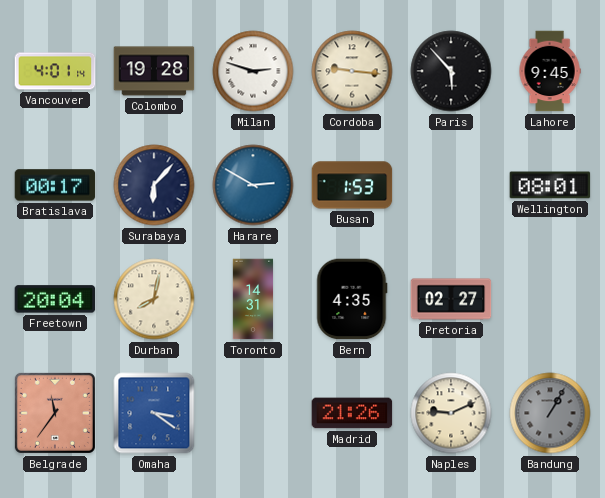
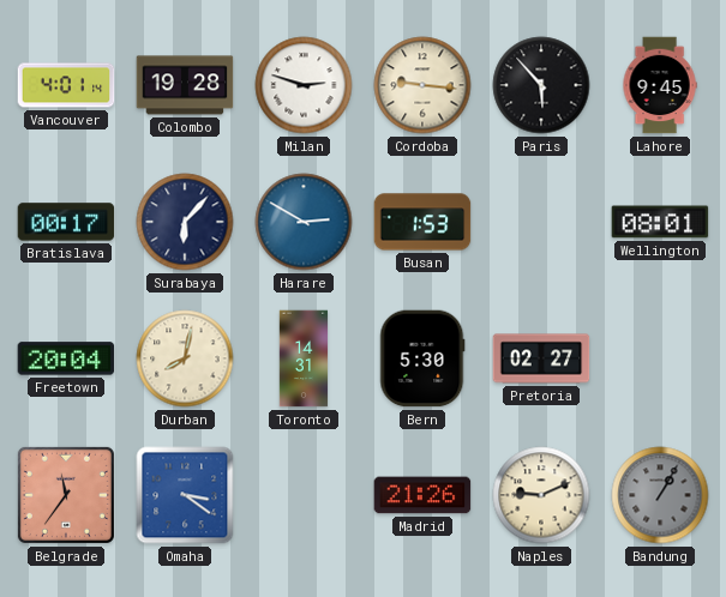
Bern: 4:35 -> 5:30
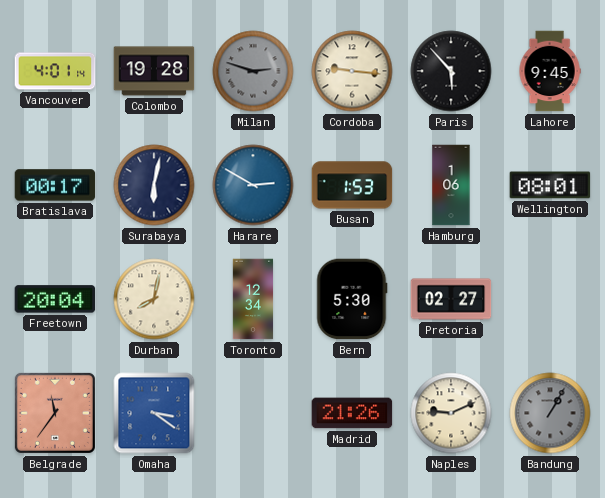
Milan dial: white -> grey
Surabaya: 6:07 -> 6:02
Hamburg: none -> 1:06
Toronto: 14:31 -> 12:34
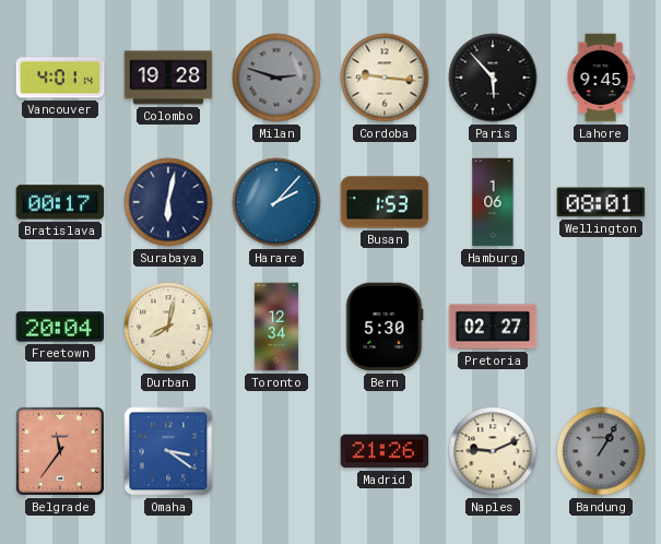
Harare: 2:50 -> 2:07
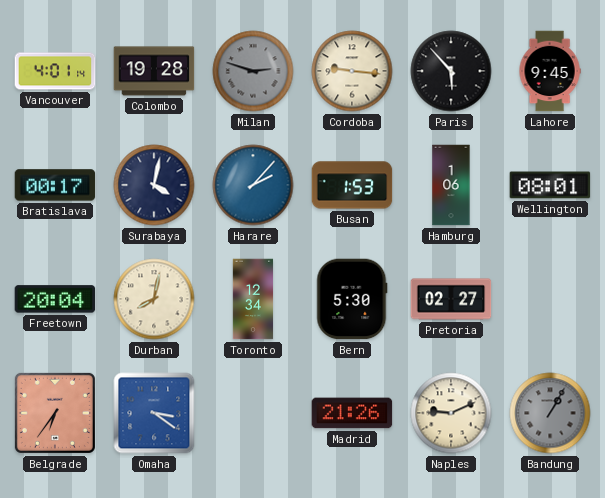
Surabaya: 6:02 -> 4:02
Belgrade: 11:36 -> 6:36
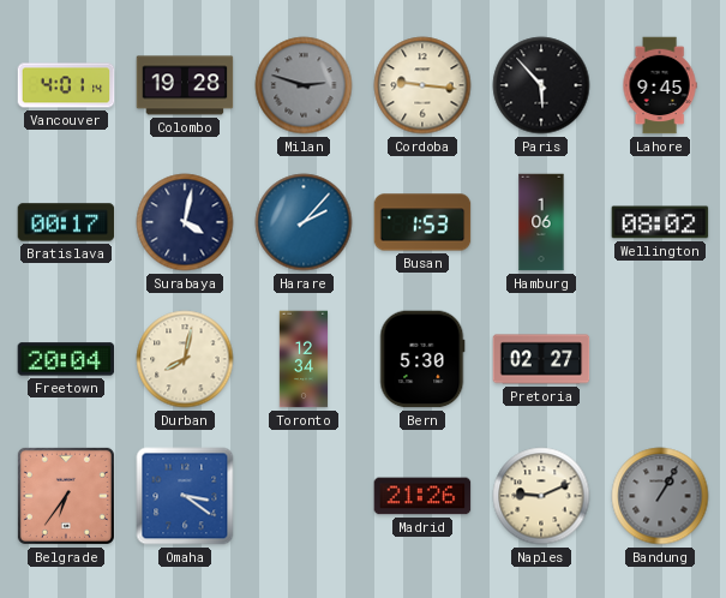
Wellington: 08:01 -> 08:02
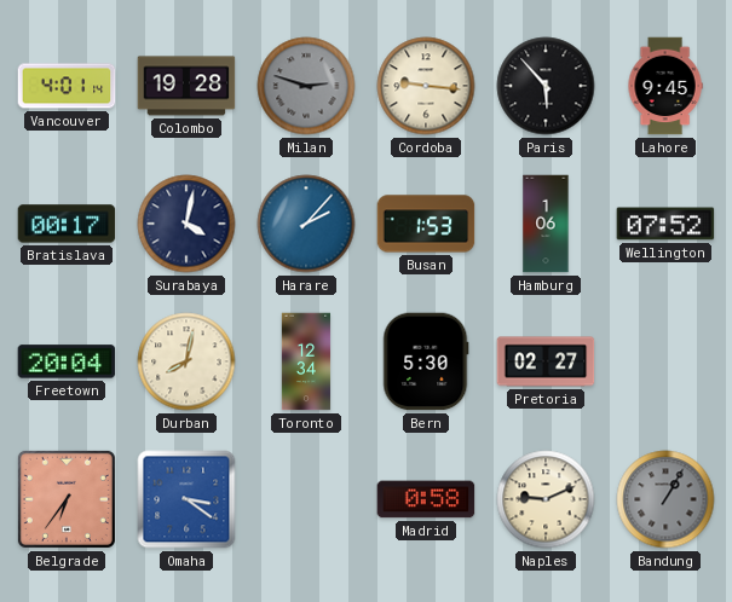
Wellington: 08:02 -> 07:52
Madrid: 21:26 -> 0:58
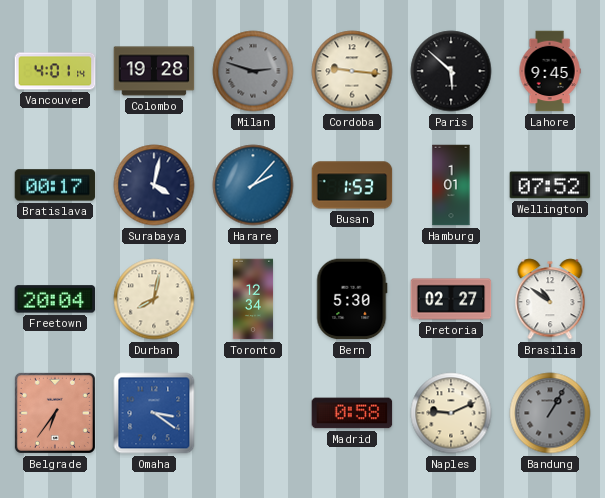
Paris: 5:53 -> 5:52
Hamburg: 1:06 -> 1:01
Brasilia: none -> 10:51
